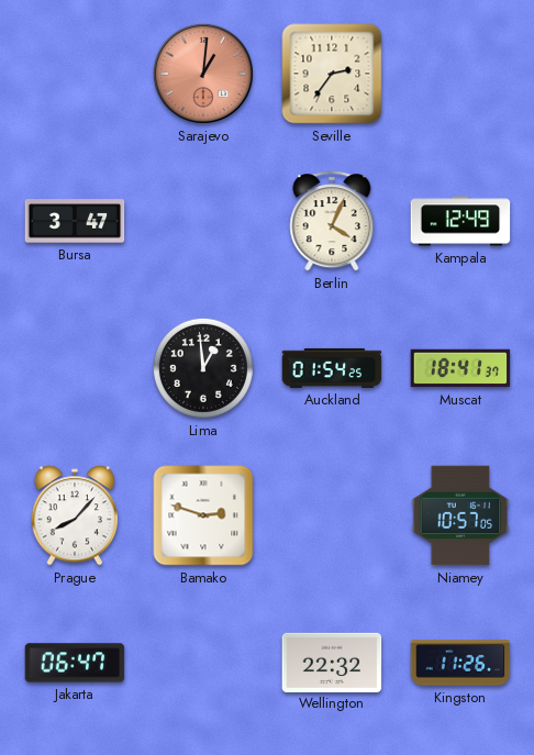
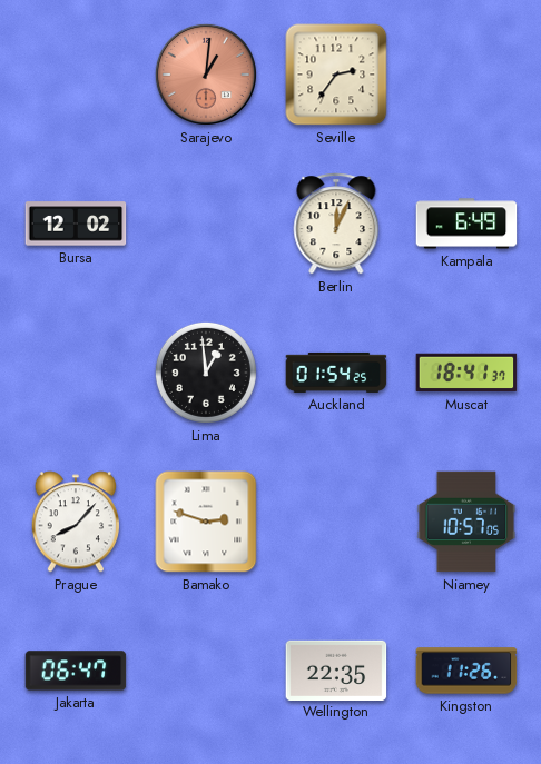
Bursa: 3:47 -> 12:02
Berlin: 4:04 -> 12:04
Kampala: 12:49 -> 6:49
Wellington: 22:32 -> 22:35
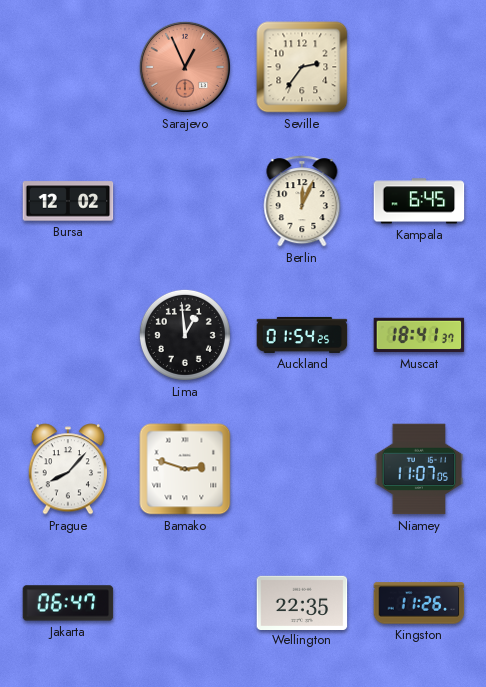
Sarajevo: 1:01 -> 12:56
Kampala: 6:49 -> 6:45
Niamey: 10:57 -> 11:07
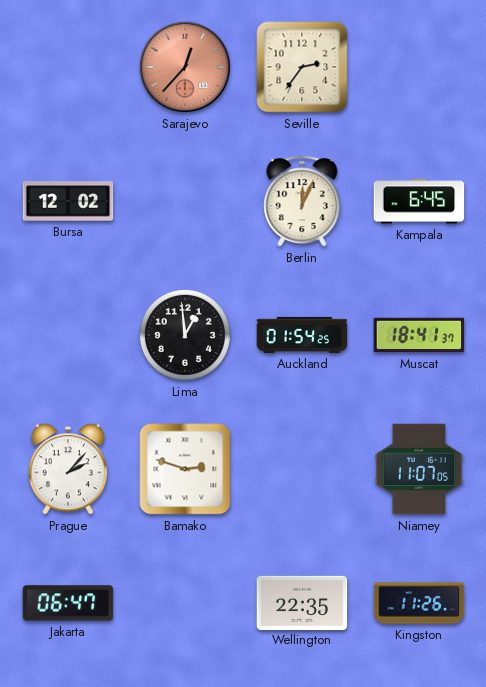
Sarajevo: 12:56 -> 12:37
Prague: 8:07 -> 2:07
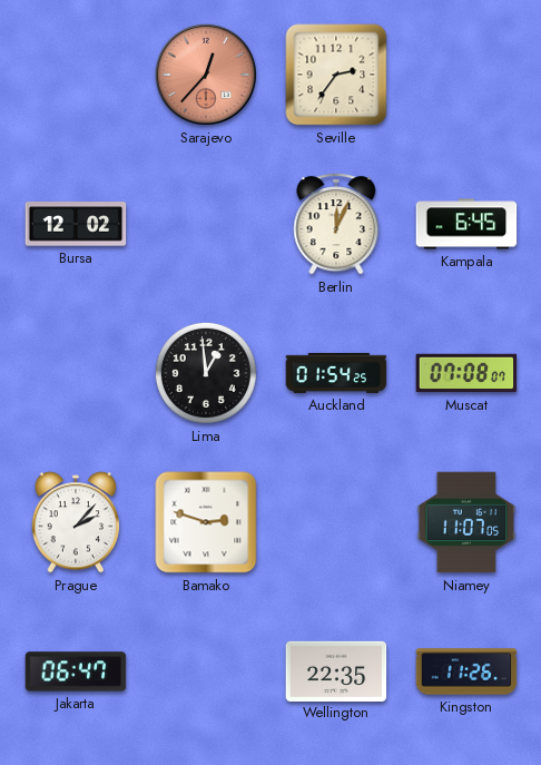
Muscat: 18:41 -> 07:08
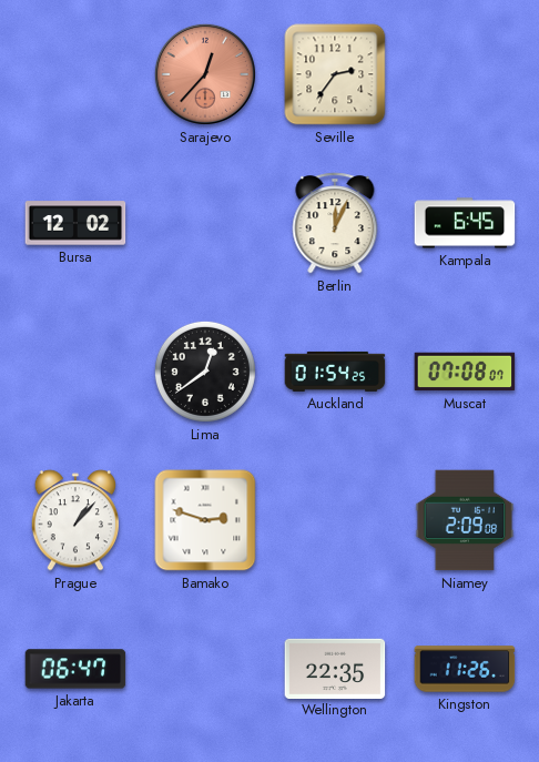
Lima: 12:59 -> 12:39
Prague: 2:07 -> 1:07
Niamey: 11:07 -> 2:09
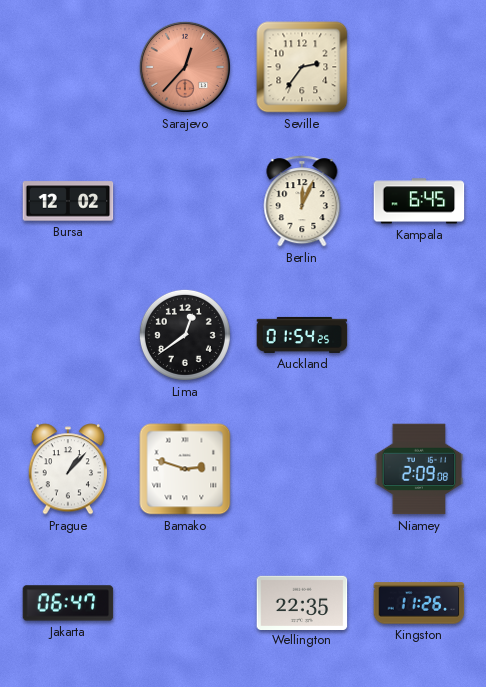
Muscat: 07:08 -> none
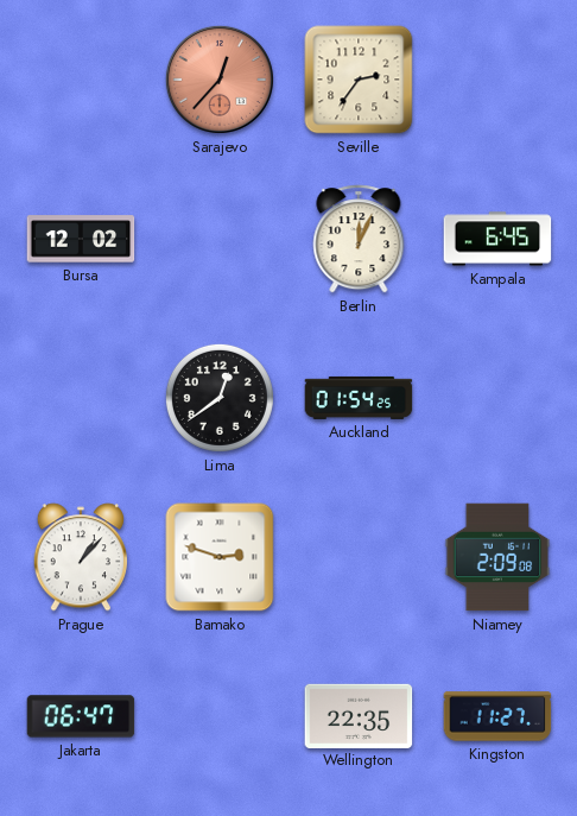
Kingston: 11:26 -> 11:27
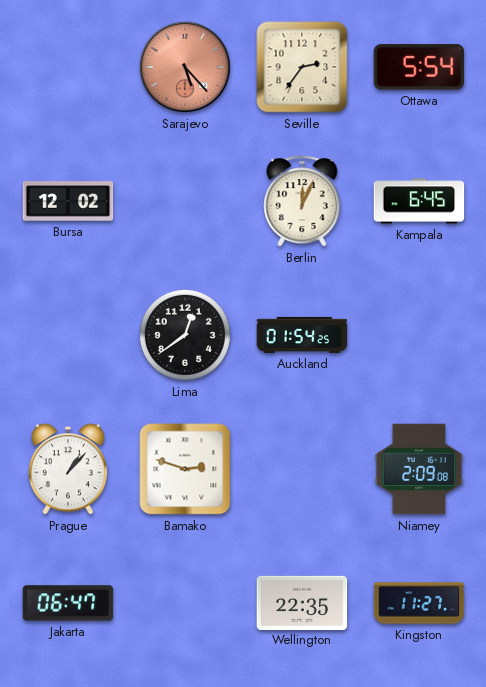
Sarajevo: 12:37 -> 5:23
Ottawa: none -> 5:54
